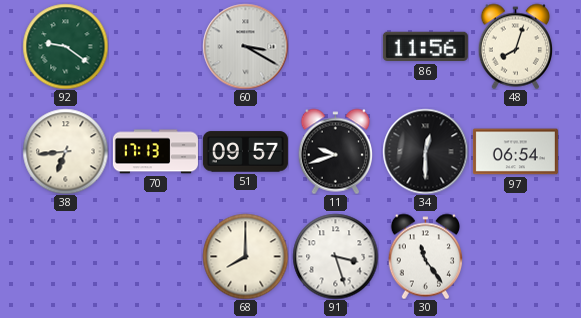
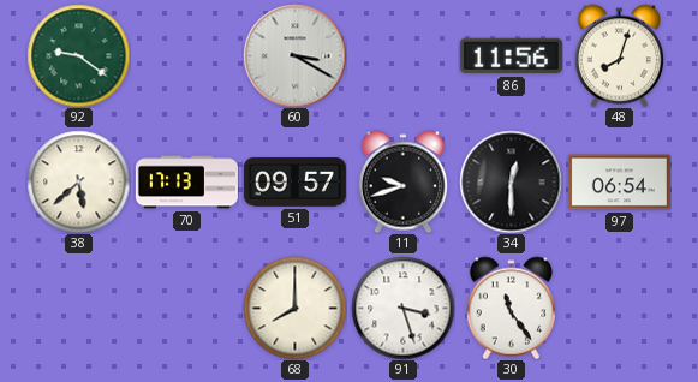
38: 6:44 -> 5:38
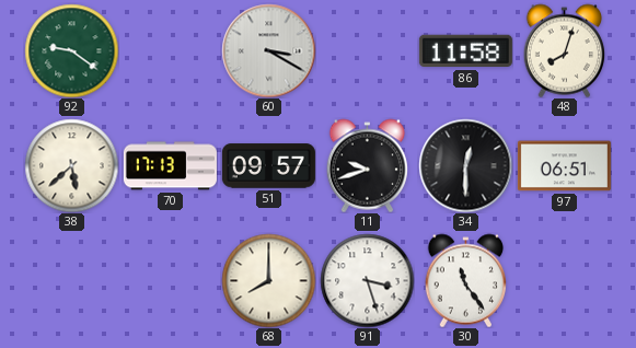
86: 11:56 -> 11:58
97: 06:54 -> 06:51
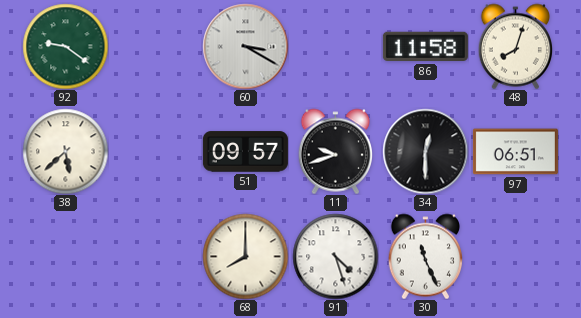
70: 17:13 -> none
91: 3:27 -> 4:27
30: 11:24 -> 11:26
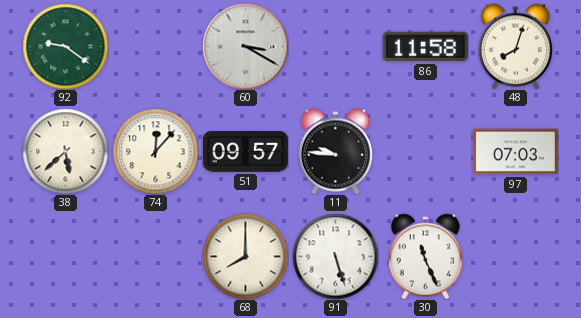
74: none -> 12:07
11: 9:42 -> 9:46
34: 12:30 -> none
97: 06:51 -> 07:03
91: 4:27 -> 5:27
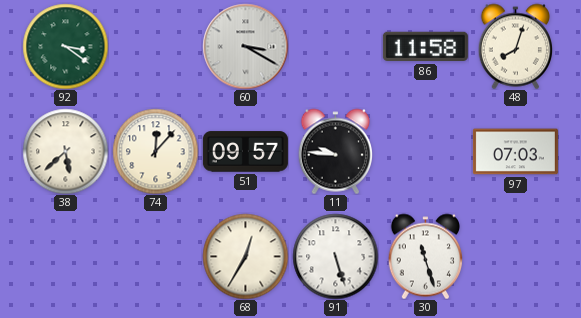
92: 9:21 -> 3:21
68: 8:00 -> 12:35
30: 11:26 -> 11:27
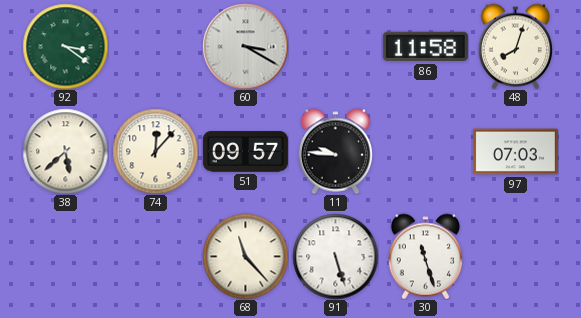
68: 12:35 -> 11:23
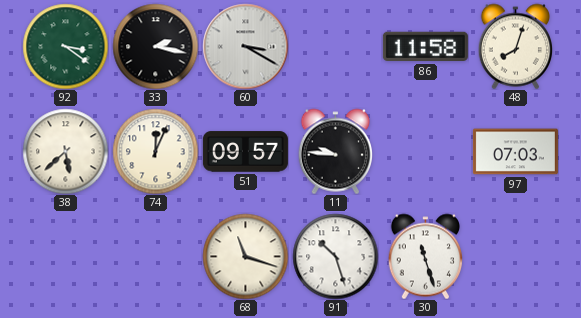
33: none -> 2:17
74: 12:07 -> 12:04
68: 11:23 -> 11:18
91: 5:27 -> 10:27
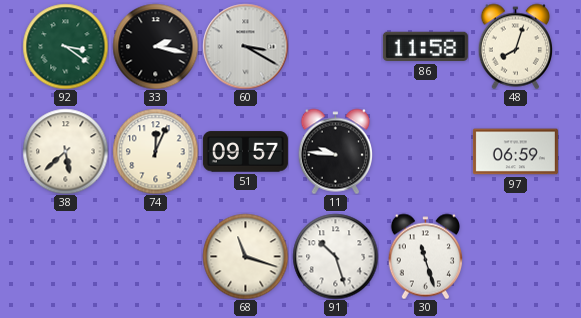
97: 07:03 -> 06:59
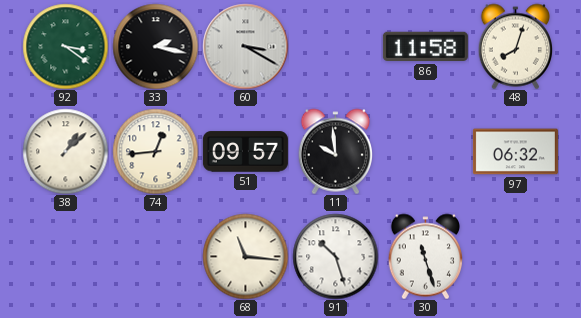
38: 5:38 -> 1:08
74: 12:04 -> 12:44
11: 9:46 -> 9:59
97: 06:59 -> 06:32
68: 11:18 -> 11:16
